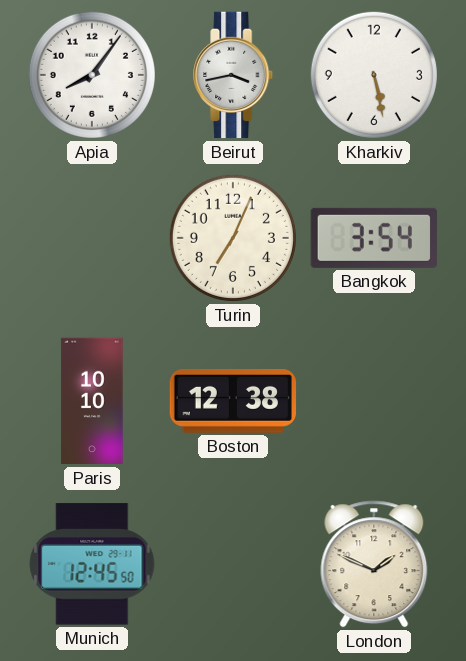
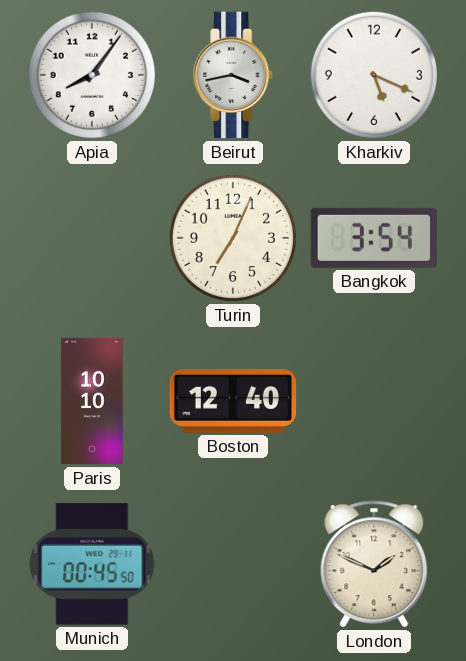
Kharkiv: 5:28 -> 5:19
Boston: 12:38 -> 12:40
Munich: 12:45 -> 00:45
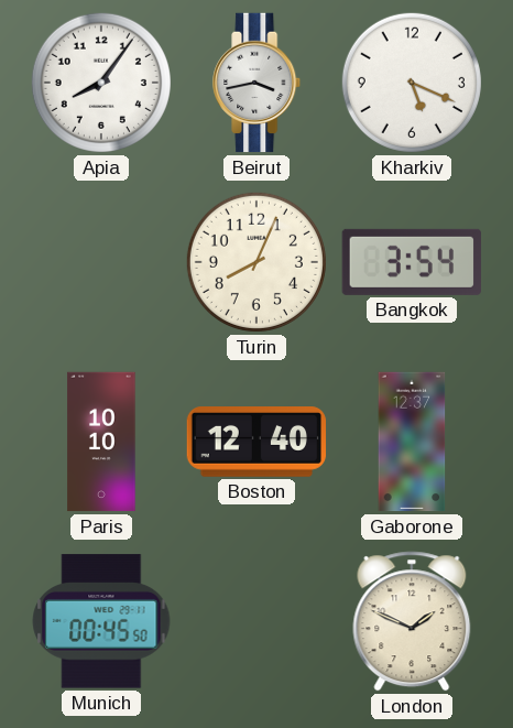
Turin: 7:04 -> 8:04
Gaborone: none -> 12:37
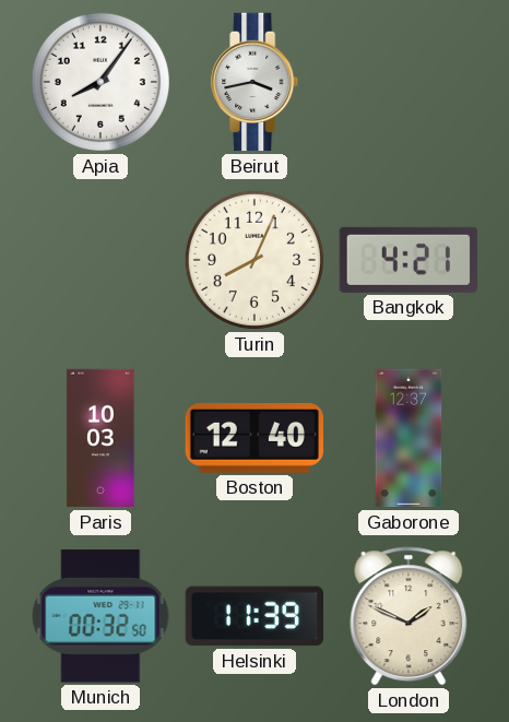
Kharkiv: 5:19 -> none
Bangkok: 3:54 -> 4:21
Paris: 10:10 -> 10:03
Munich: 00:45 -> 00:32
Helsinki: none -> 11:39
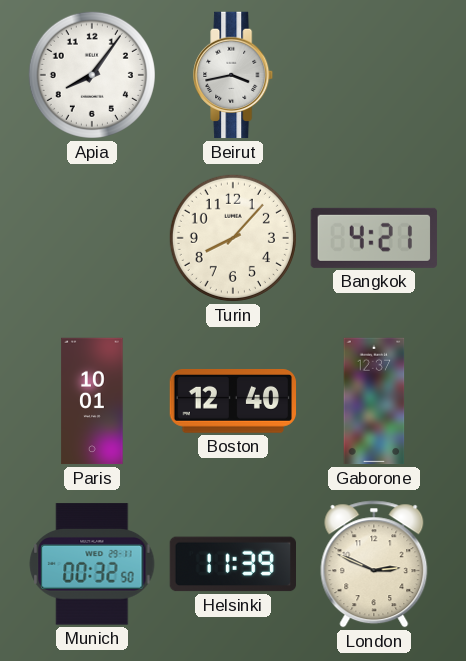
Turin: 8:04 -> 8:07
Paris: 10:03 -> 10:01
London: 1:49 -> 2:49
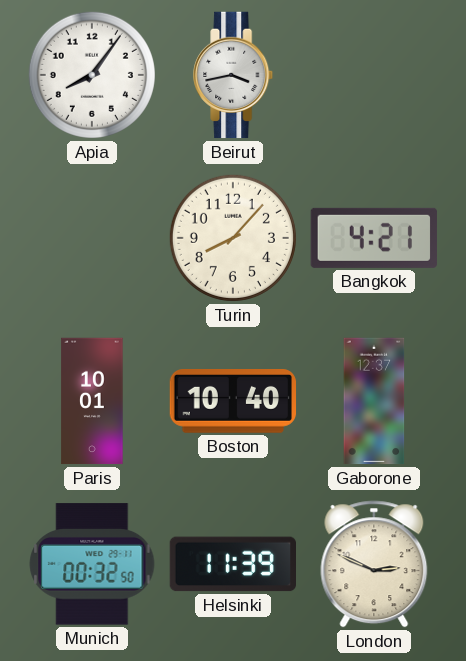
Boston: 12:40 -> 10:40
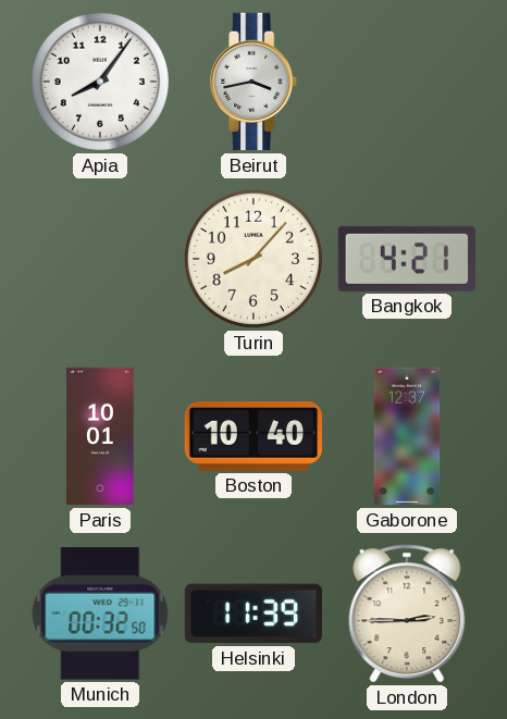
London: 2:49 -> 2:45
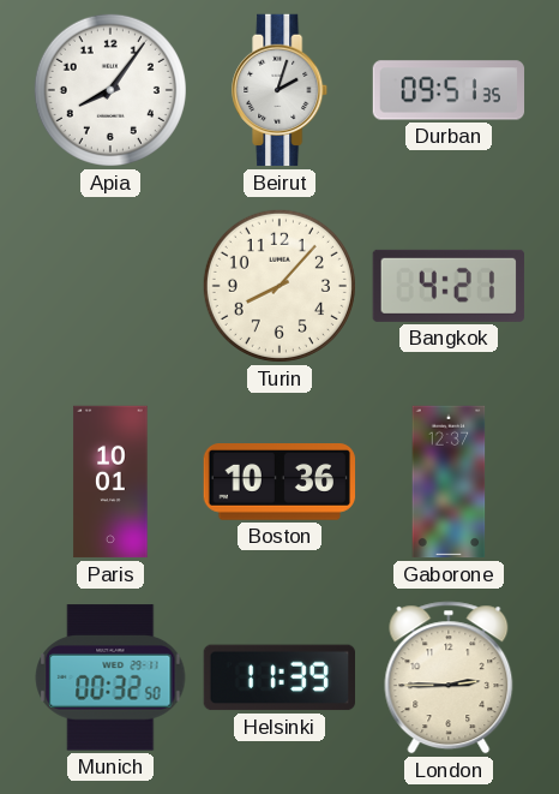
Beirut: 3:43 -> 2:03
Durban: none -> 09:51
Boston: 10:40 -> 10:36
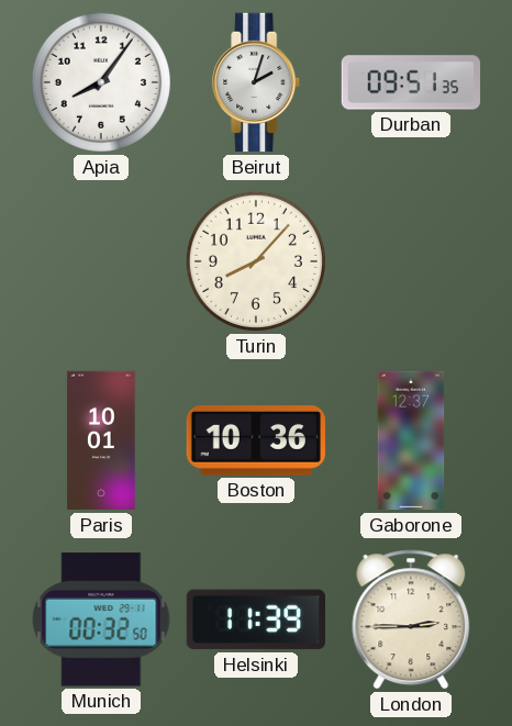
Bangkok: 4:21 -> none
